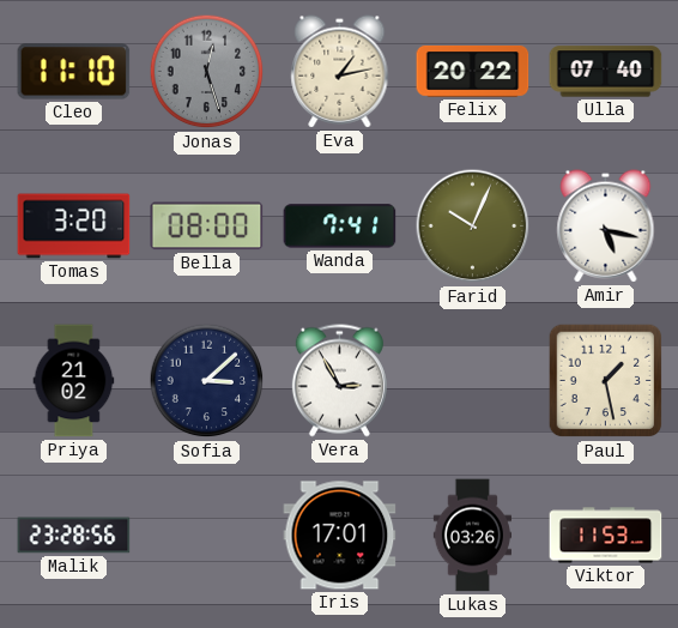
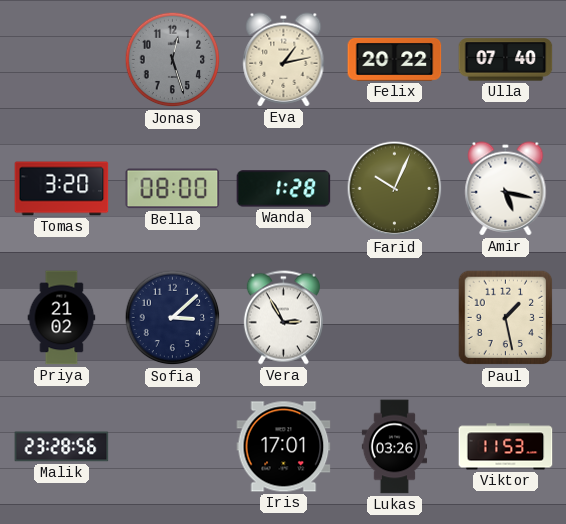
Cleo: 11:10 -> none
Wanda: 7:41 -> 1:28
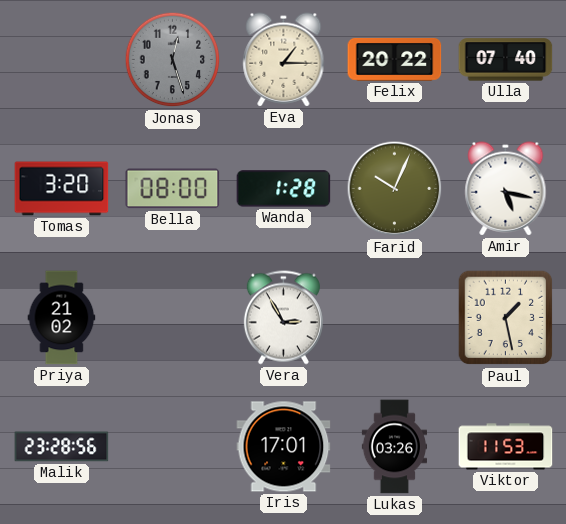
Eva: 1:13 -> 1:15
Sofia: 3:08 -> none
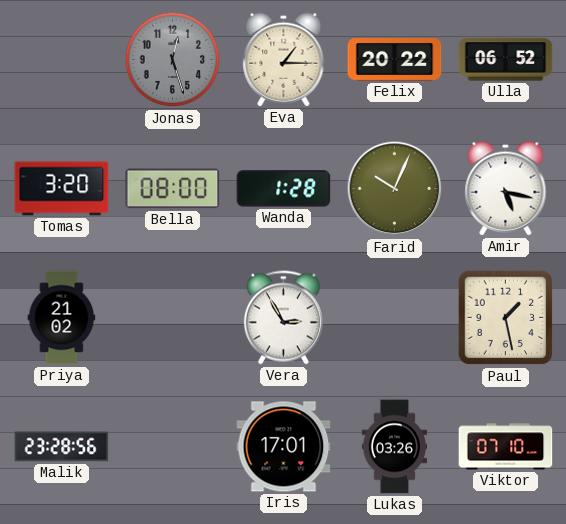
Ulla: 07:40 -> 06:52
Viktor: 11:53 -> 07:10
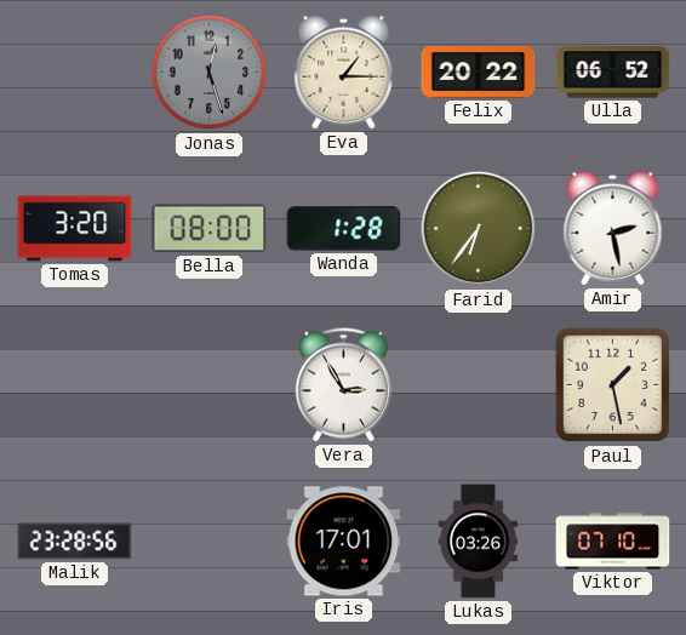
Farid: 10:04 -> 6:36
Amir: 5:17 -> 2:28
Priya: 21:02 -> none
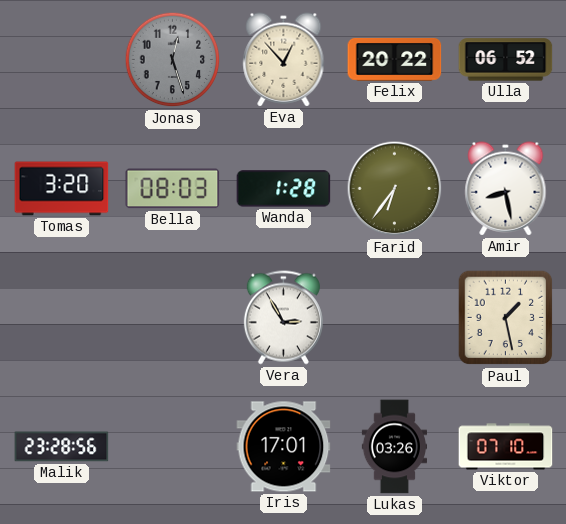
Eva: 1:15 -> 12:53
Bella: 08:00 -> 08:03
Amir: 2:28 -> 8:28
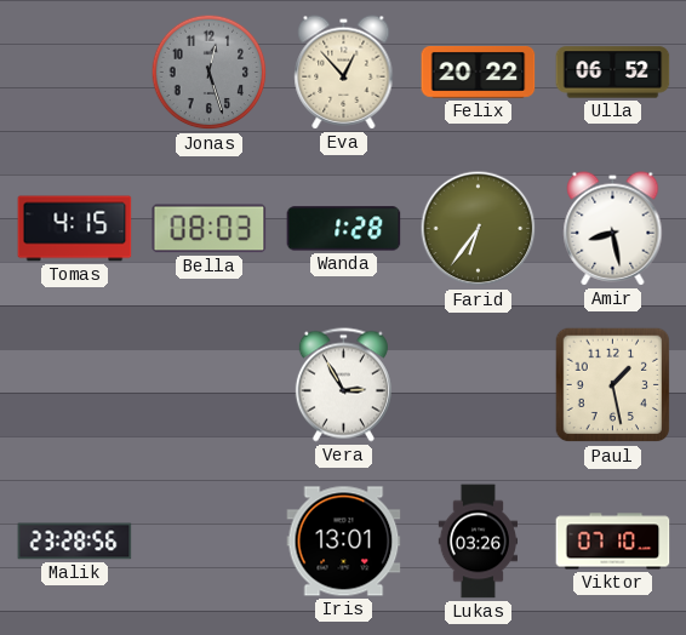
Tomas: 3:20 -> 4:15
Iris: 17:01 -> 13:01
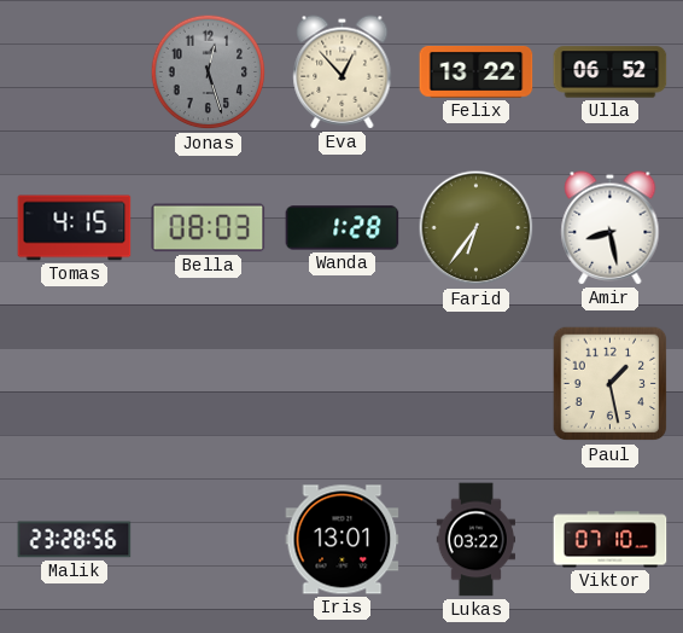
Felix: 20:22 -> 13:22
Vera: 2:55 -> none
Lukas: 03:26 -> 03:22
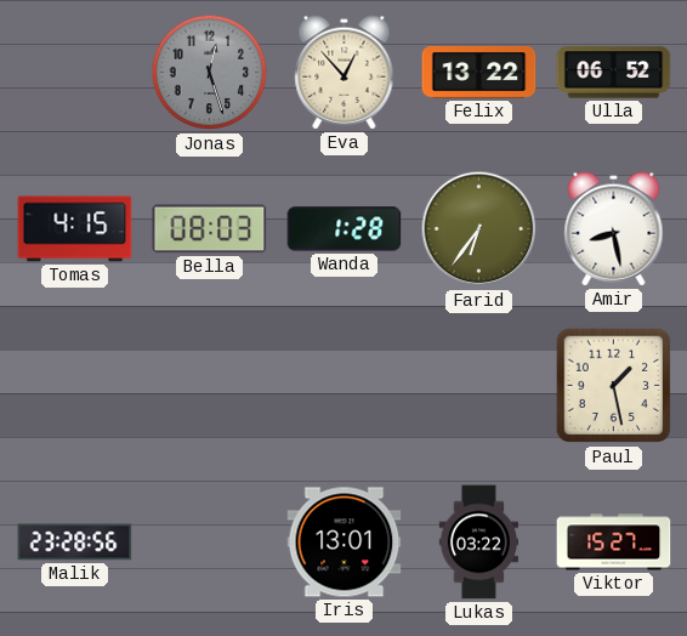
Viktor: 07:10 -> 15:27
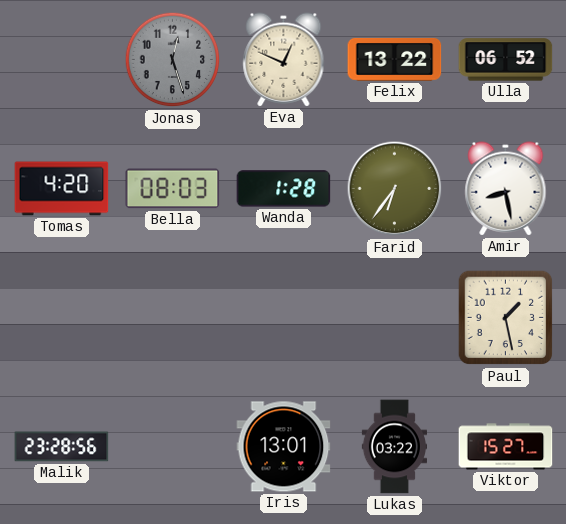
Eva: 12:53 -> 12:49
Tomas: 4:15 -> 4:20
